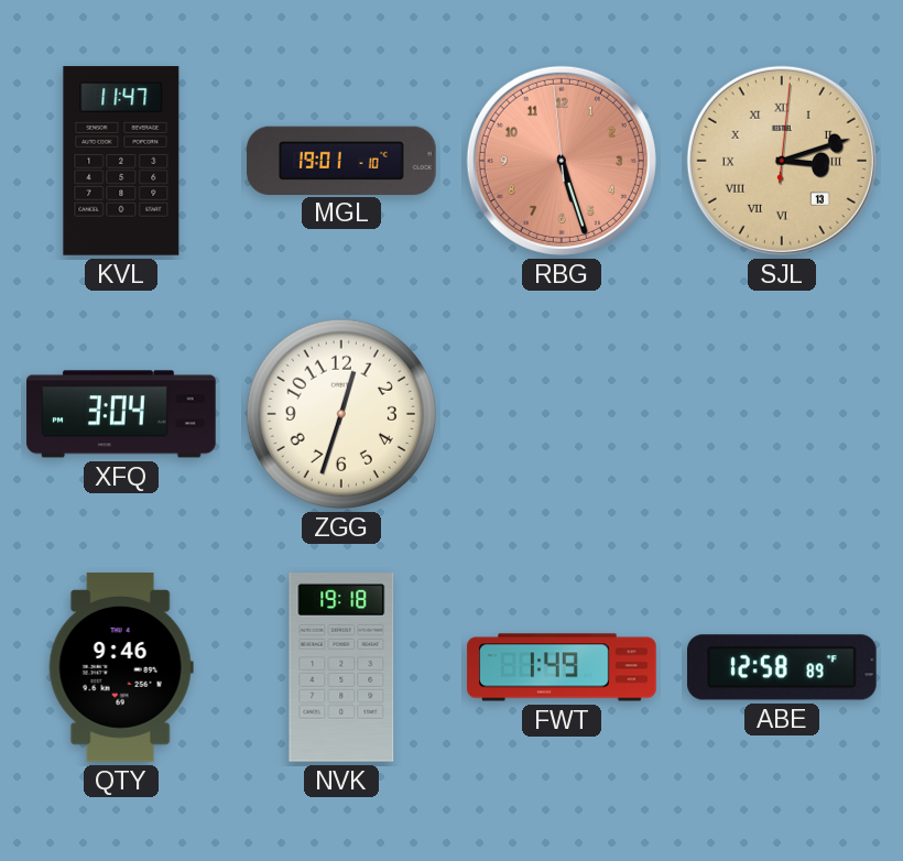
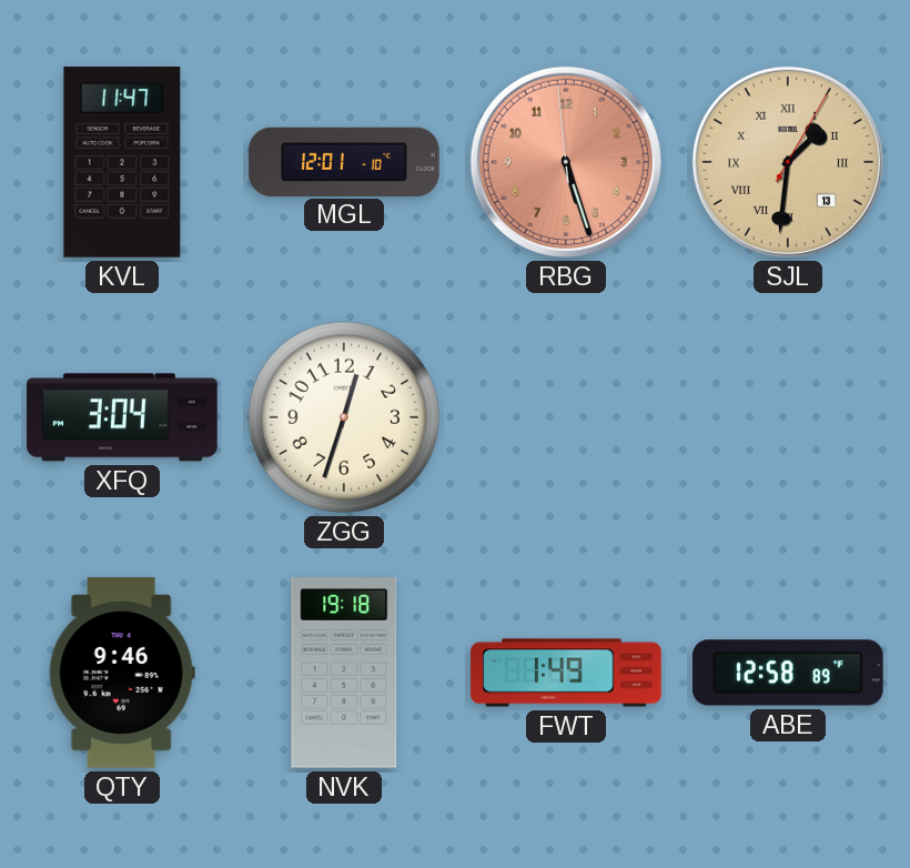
MGL: 19:01 -> 12:01
SJL: 3:12 -> 1:31
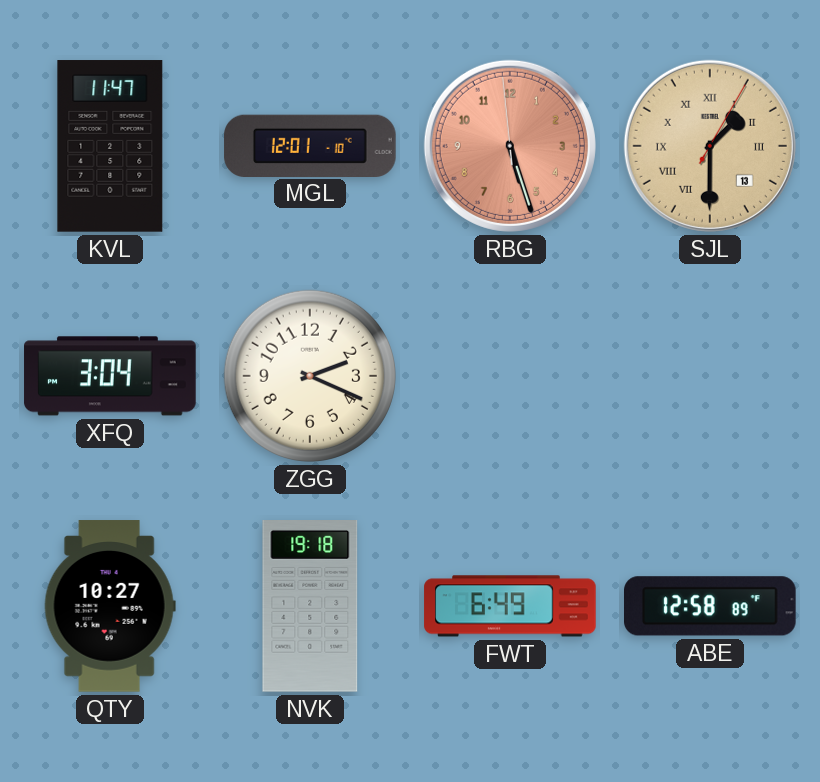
SJL: 1:31 -> 1:30
ZGG: 12:33 -> 2:19
QTY: 9:46 -> 10:27
FWT: 1:49 -> 6:49
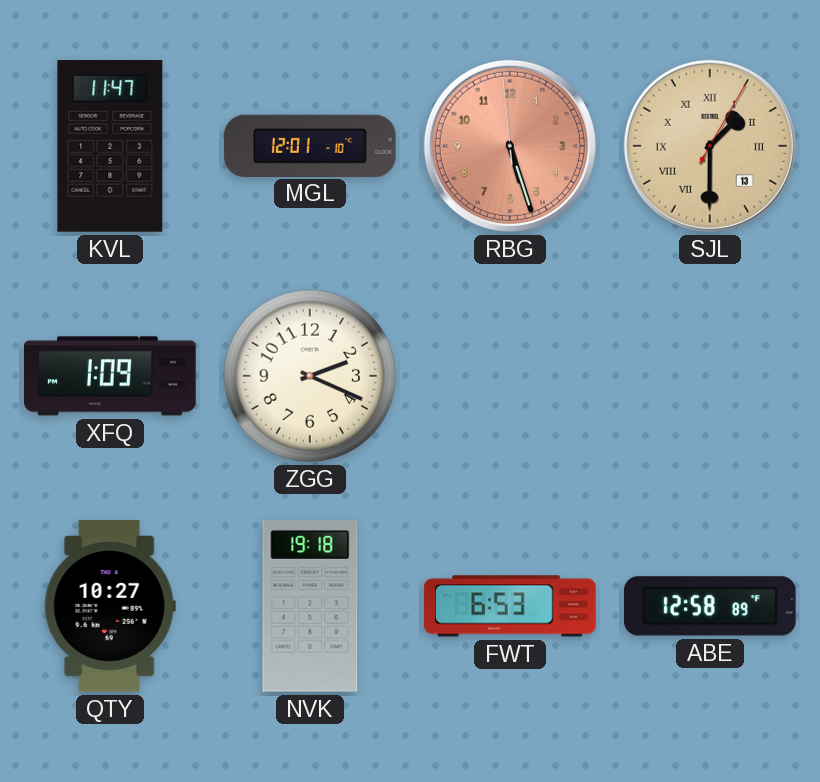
XFQ: 3:04 -> 1:09
FWT: 6:49 -> 6:53
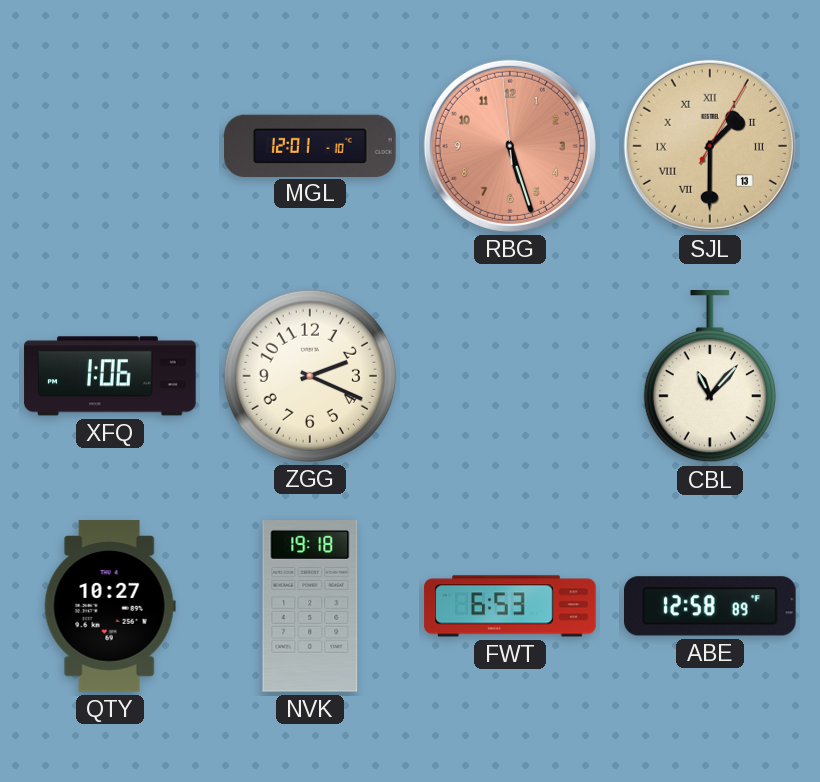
KVL: 11:47 -> none
XFQ: 1:09 -> 1:06
CBL: none -> 11:07
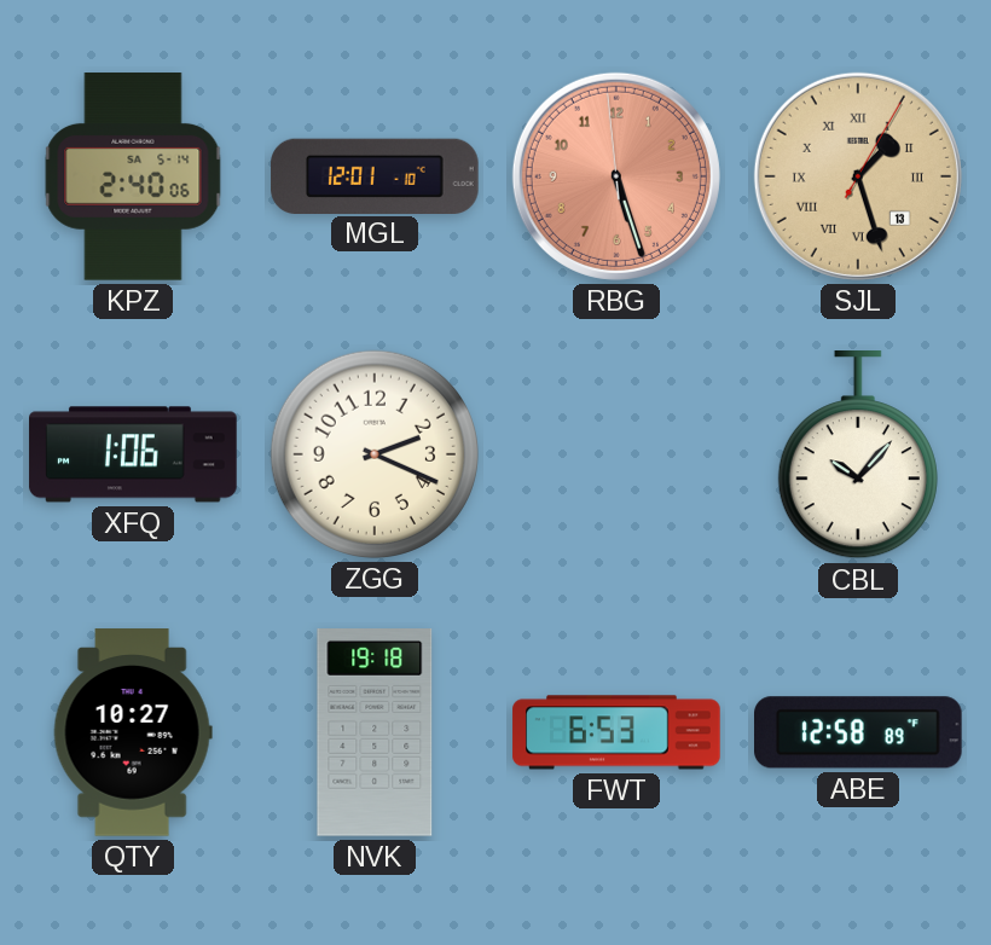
KPZ: none -> 2:40
SJL: 1:30 -> 1:27
CBL: 11:07 -> 10:07
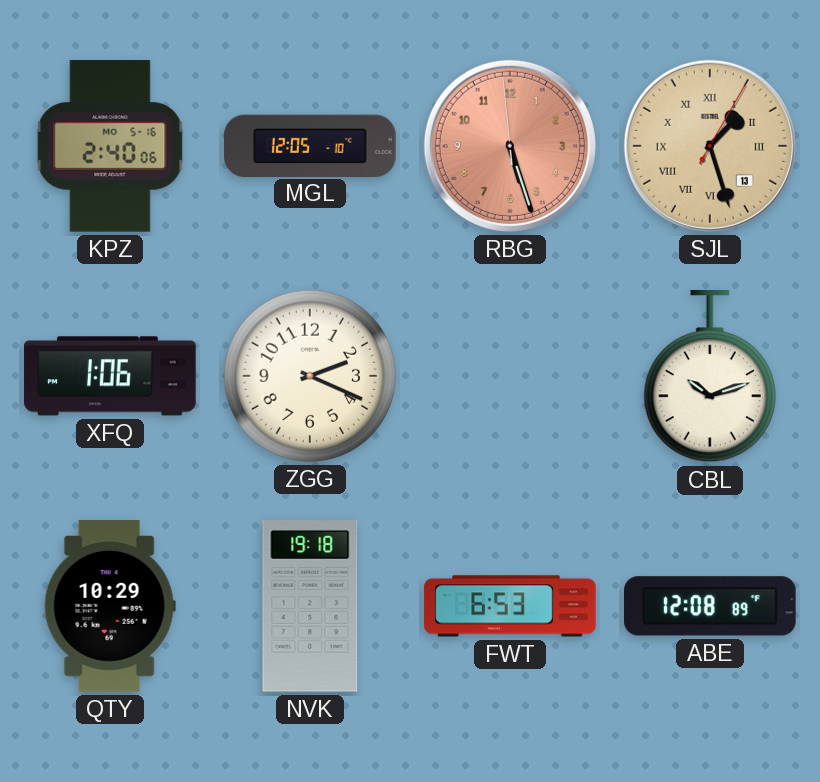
KPZ date: SA 5-14 -> MO 5-16
MGL: 12:01 -> 12:05
CBL: 10:07 -> 10:12
QTY: 10:27 -> 10:29
ABE: 12:58 -> 12:08
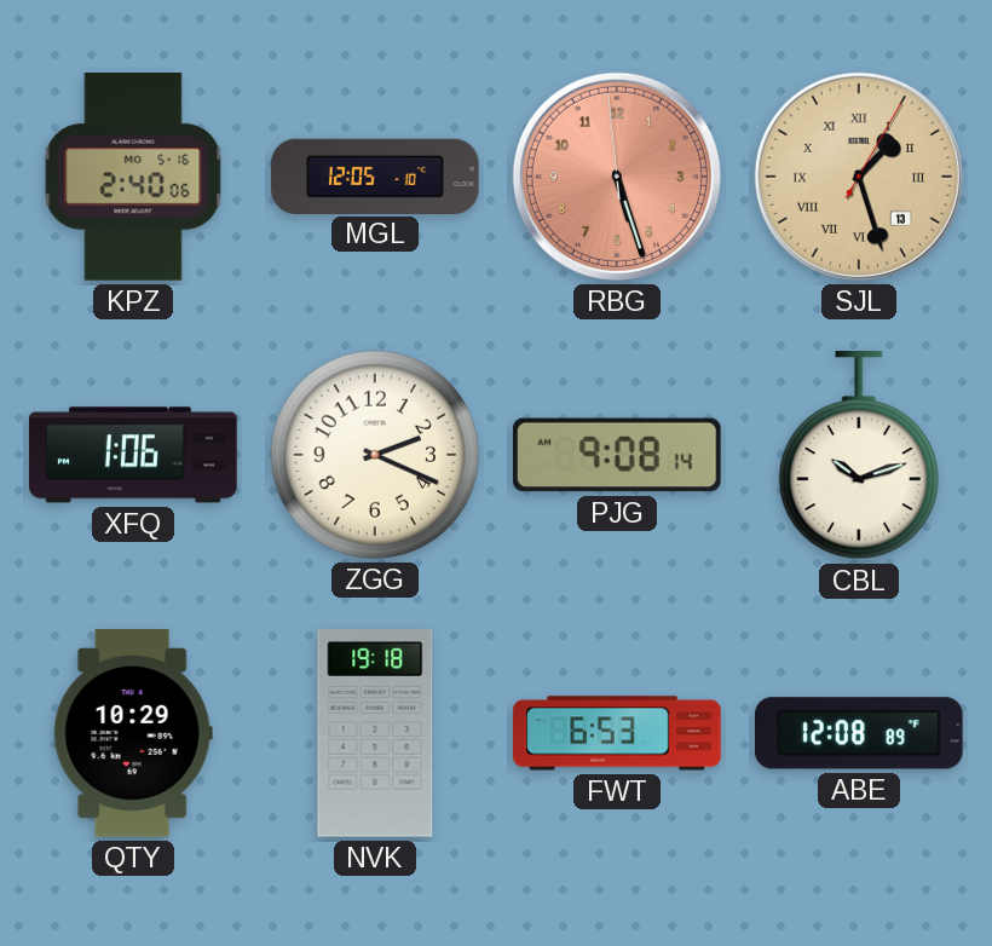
PJG: none -> 9:08
